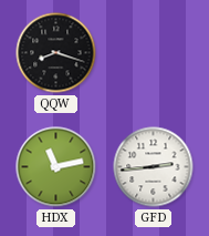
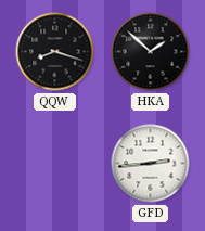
HKA: none -> 1:52
HDX: 11:13 -> none
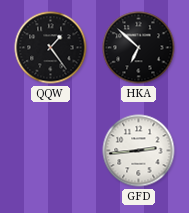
QQW: 8:18 -> 1:24
HKA: 1:52 -> 6:52
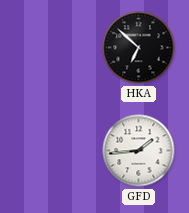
QQW: 1:24 -> none
GFD: 2:44 -> 1:44
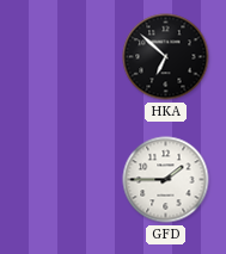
GFD: 1:44 -> 1:45
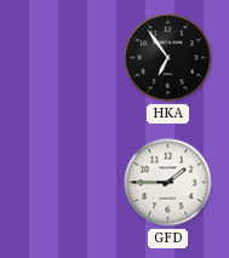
HKA: 6:52 -> 6:54
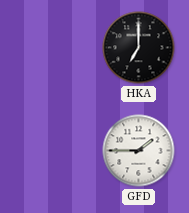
HKA: 6:54 -> 7:00
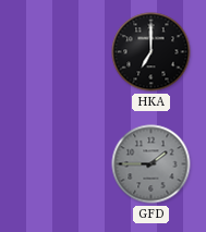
GFD dial: white -> grey
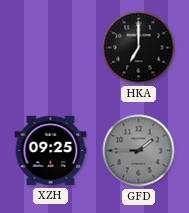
XZH: none -> 09:25
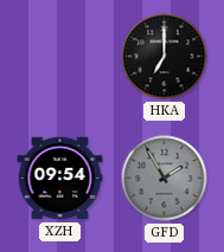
XZH: 09:25 -> 09:54
GFD: 1:45 -> 1:55
